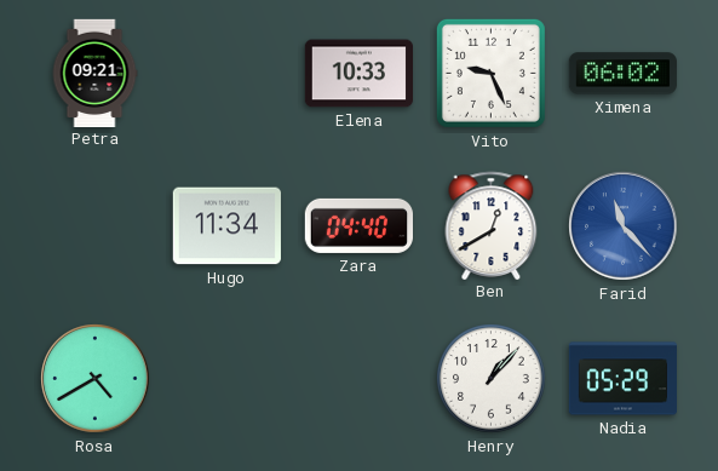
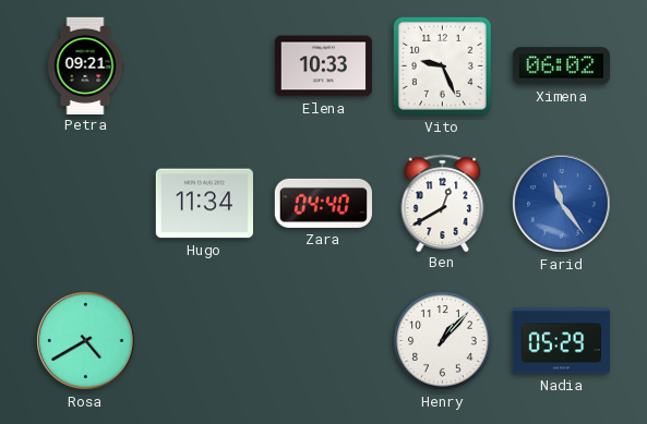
Farid: 11:23 -> 11:24
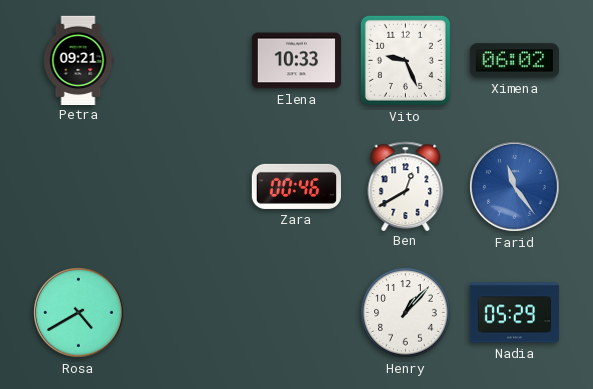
Hugo: 11:34 -> none
Zara: 04:40 -> 00:46
